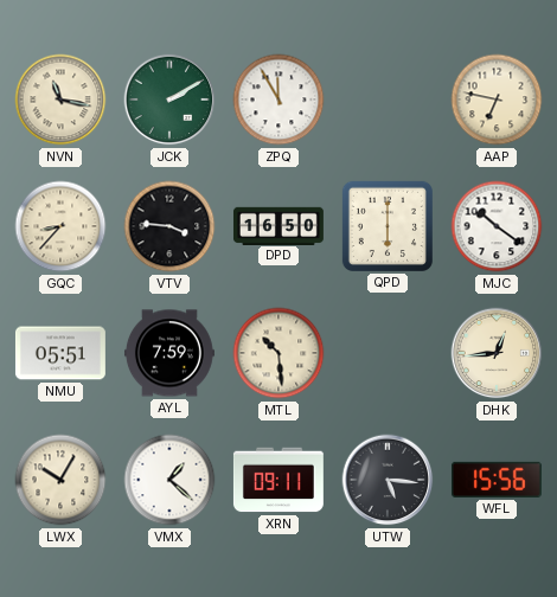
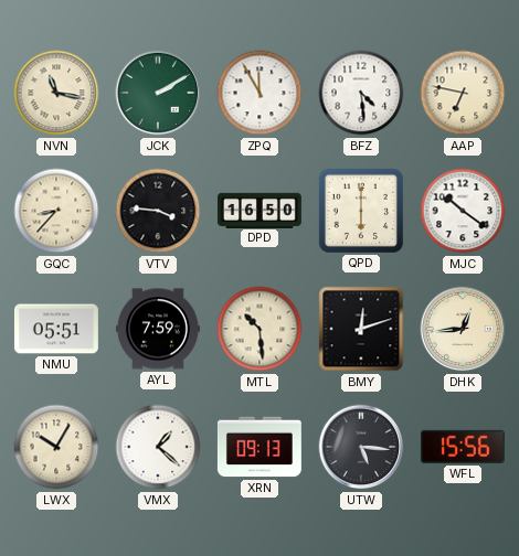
BFZ: none -> 4:29
BMY: none -> 12:12
XRN: 09:11 -> 09:13
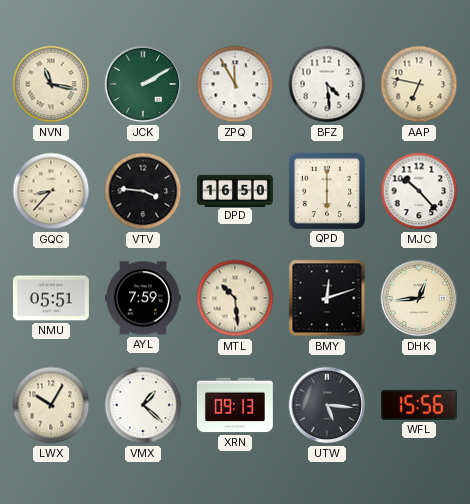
MJC: 10:21 -> 10:23
